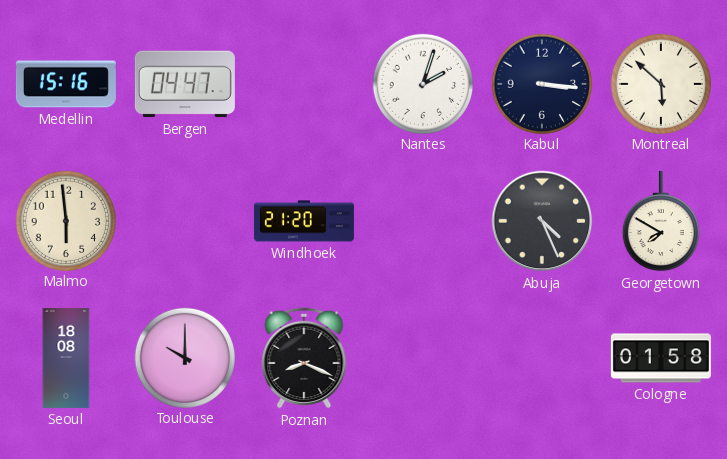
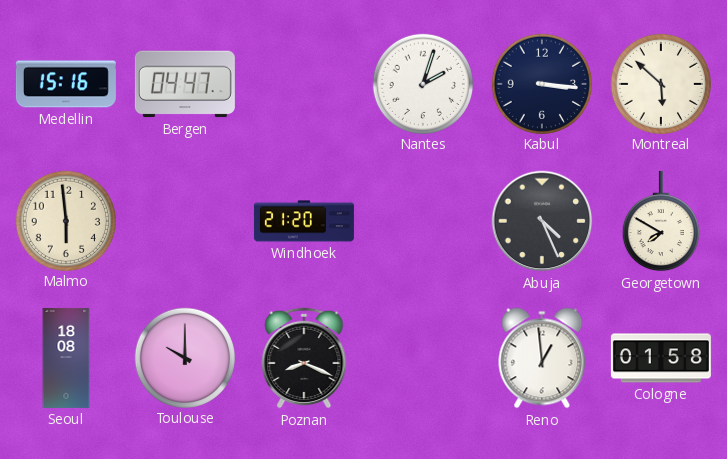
Reno: none -> 12:59
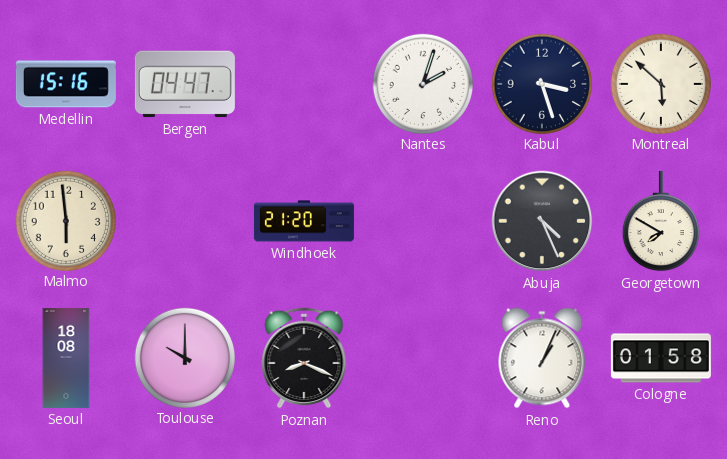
Kabul: 3:16 -> 3:27
Reno: 12:59 -> 1:04
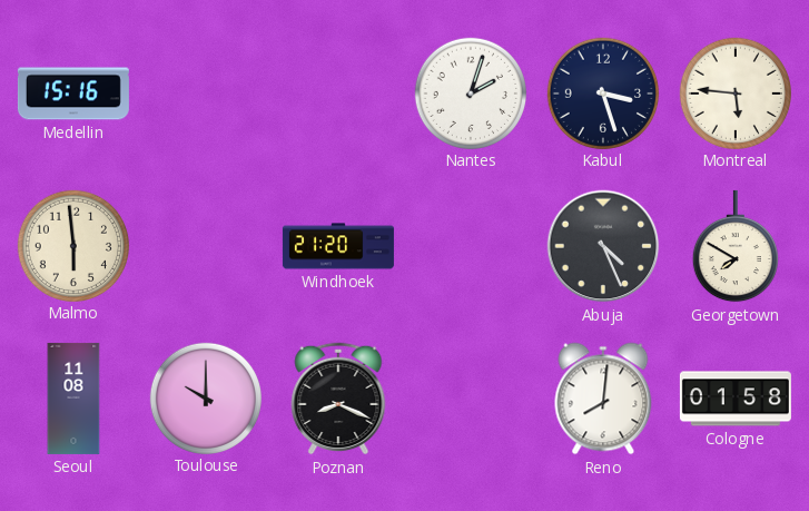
Bergen: 04:47 -> none
Montreal: 5:52 -> 5:46
Seoul: 18:08 -> 11:08
Reno: 1:04 -> 8:01
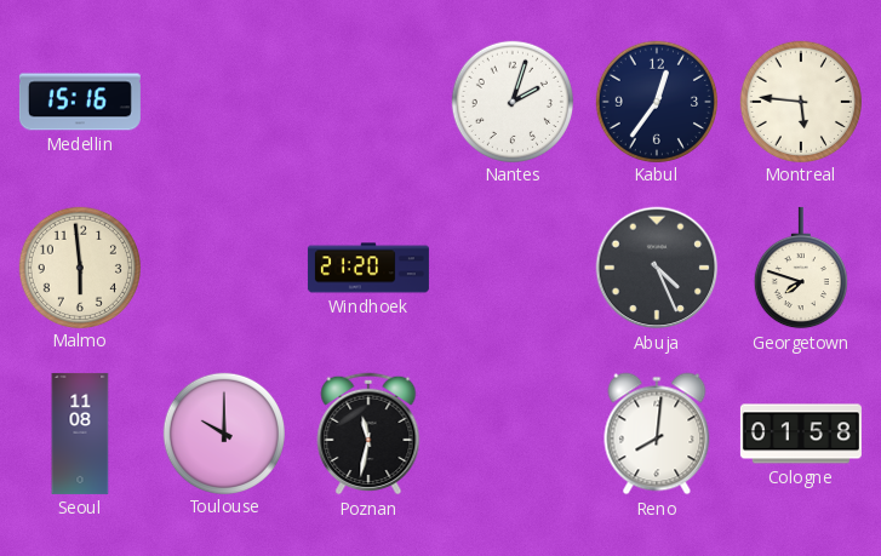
Kabul: 3:27 -> 12:36
Georgetown: 7:50 -> 7:48
Poznan: 8:19 -> 11:32
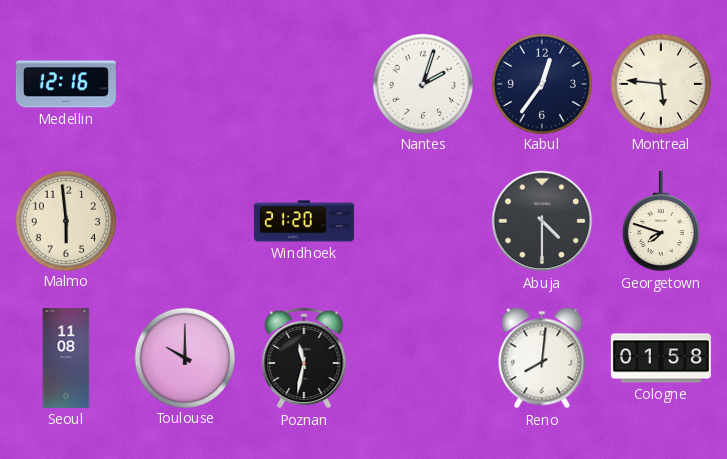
Medellin: 15:16 -> 12:16
Abuja: 4:26 -> 4:30
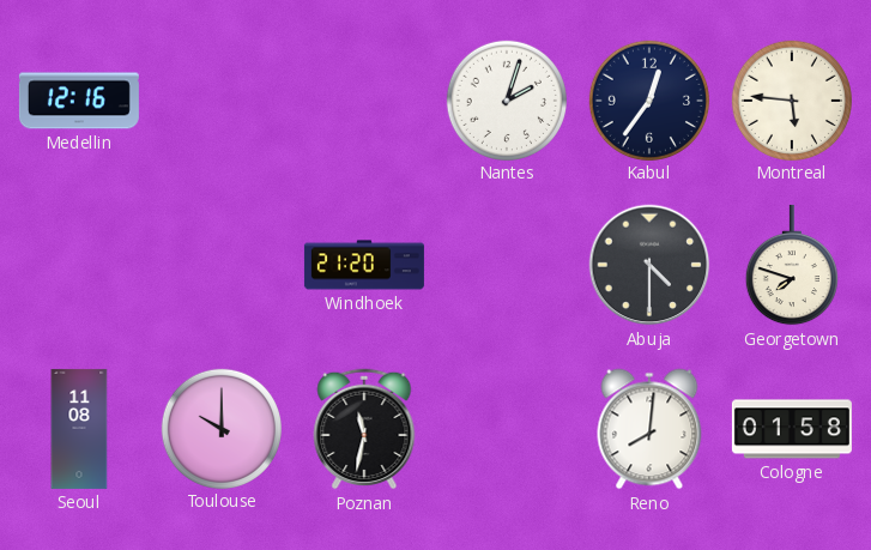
Malmo: 5:59 -> none
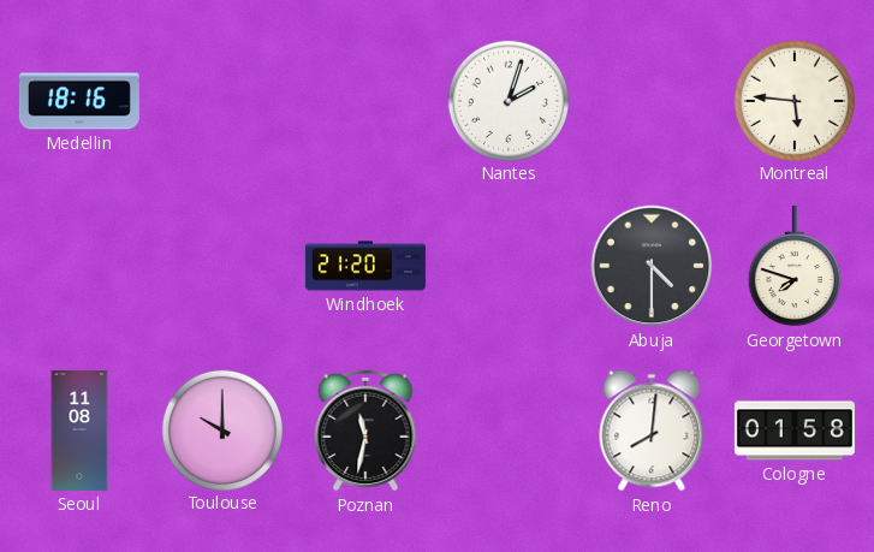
Medellin: 12:16 -> 18:16
Kabul: 12:36 -> none
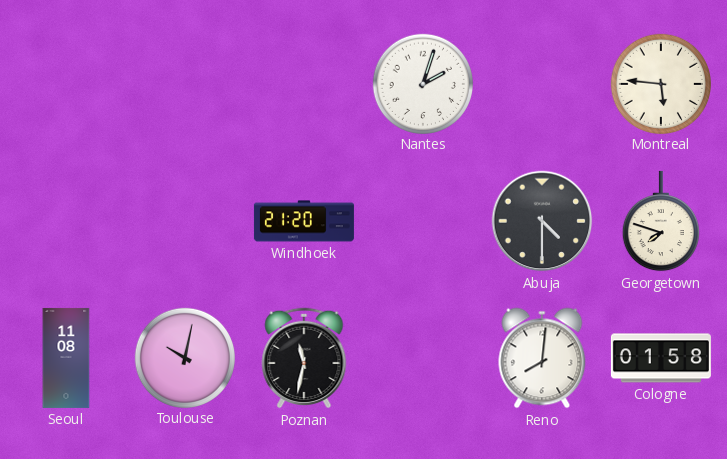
Medellin: 18:16 -> none
Toulouse: 10:00 -> 10:02
